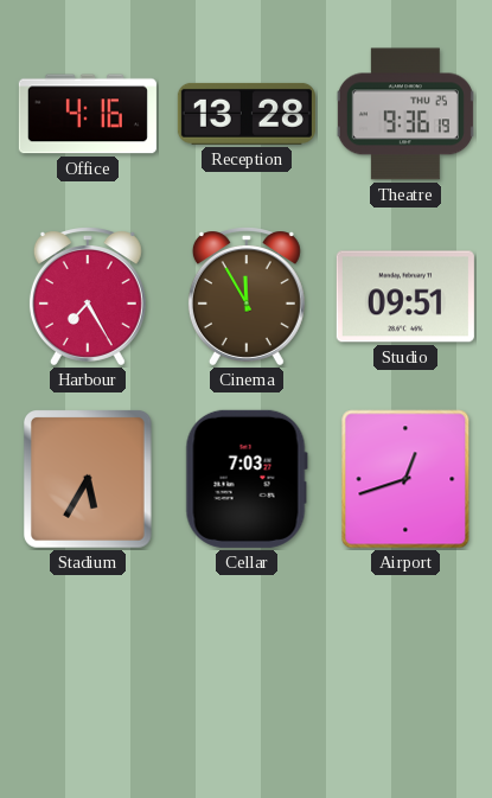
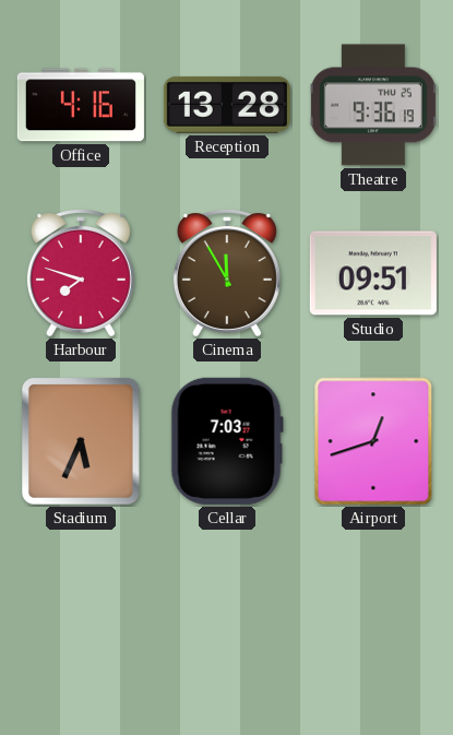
Harbour: 7:25 -> 7:48
Stadium: 5:35 -> 5:34
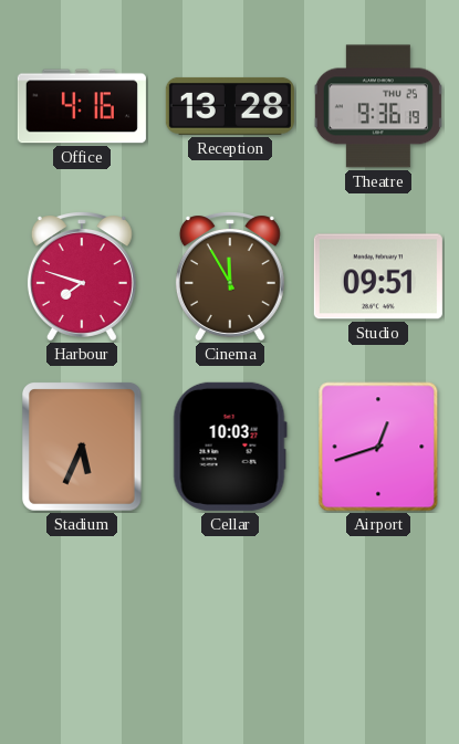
Cellar: 7:03 -> 10:03
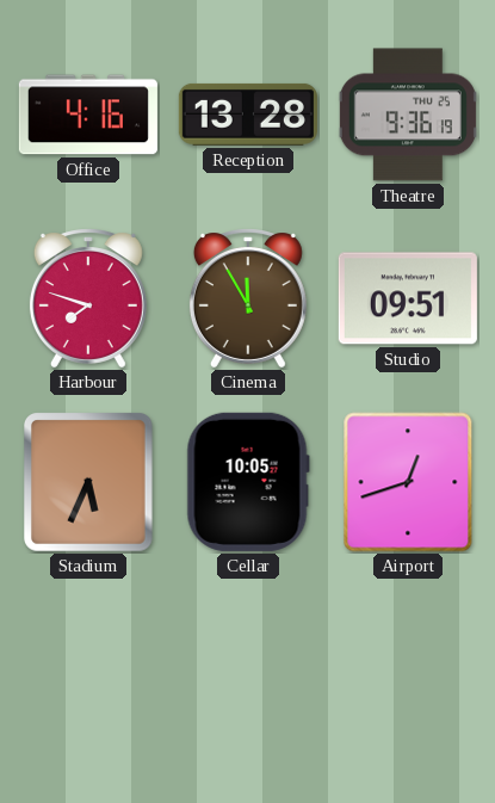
Cellar: 10:03 -> 10:05
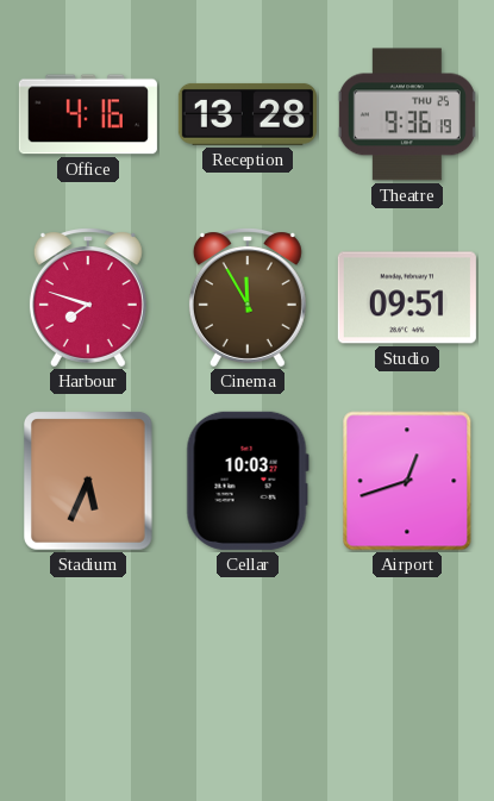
Cellar: 10:05 -> 10:03
